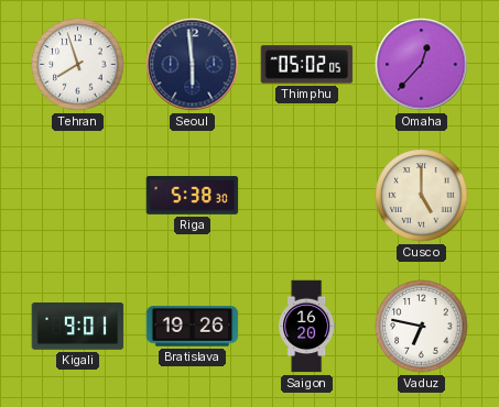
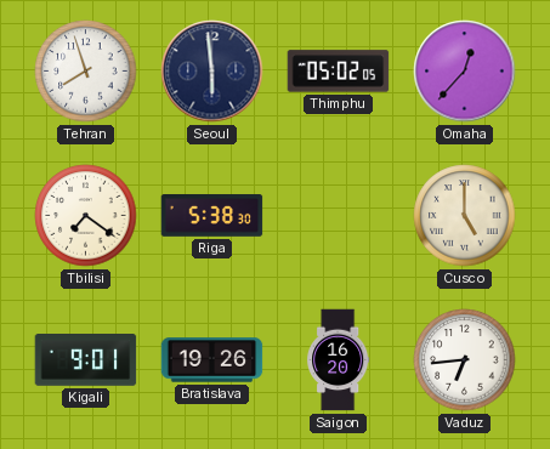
Tbilisi: none -> 7:21
Vaduz: 6:47 -> 6:44
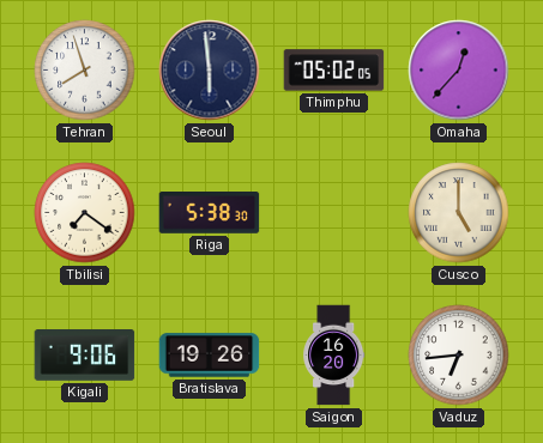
Kigali: 9:01 -> 9:06
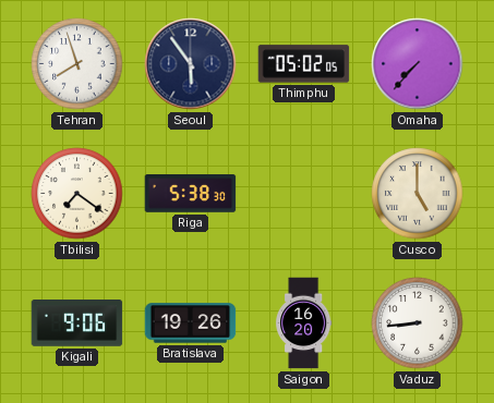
Seoul: 5:59 -> 5:54
Omaha: 12:37 -> 7:37
Vaduz: 6:44 -> 8:44
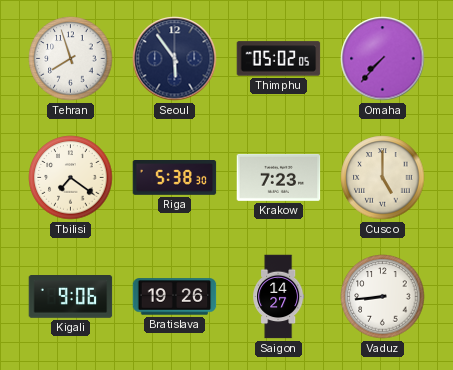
Krakow: none -> 7:23
Saigon: 16:20 -> 14:27
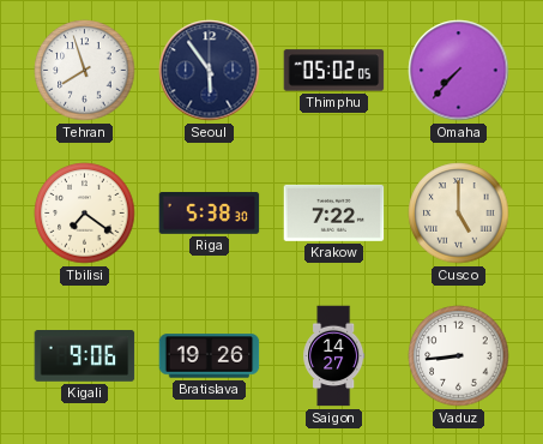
Krakow: 7:23 -> 7:22
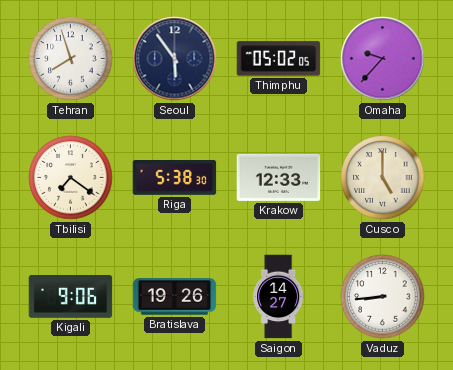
Omaha: 7:37 -> 9:37
Krakow: 7:22 -> 12:33
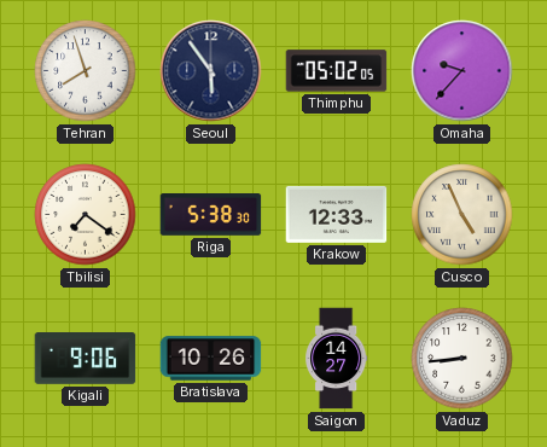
Cusco: 5:00 -> 4:56
Bratislava: 19:26 -> 10:26
